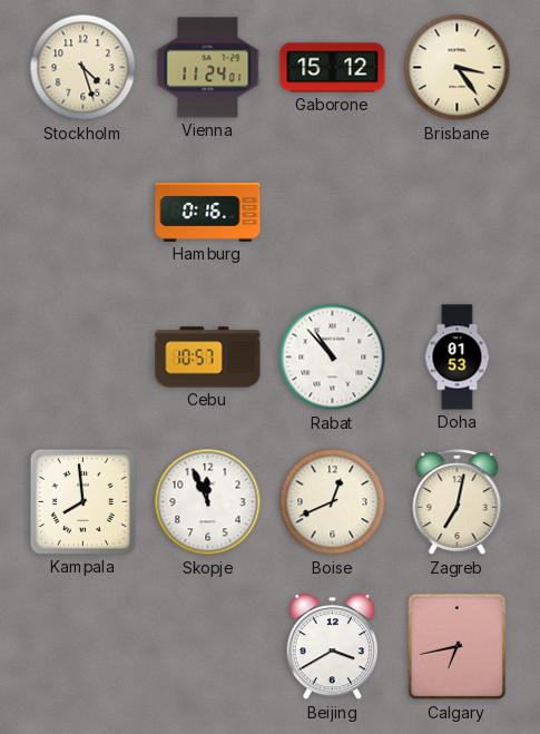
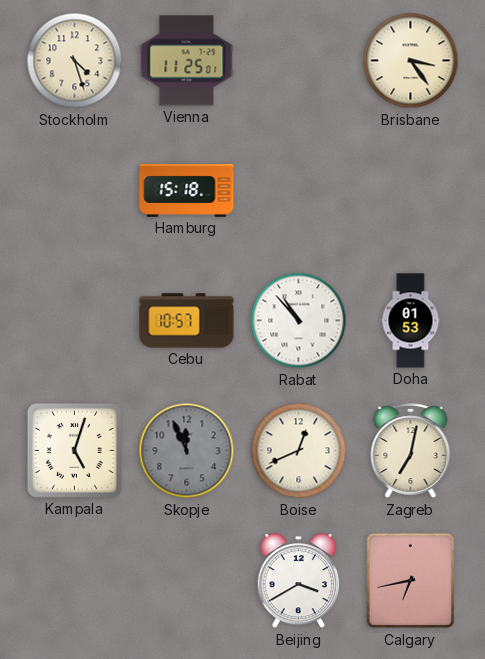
Vienna: 11:24 -> 11:25
Gaborone: 15:12 -> none
Hamburg: 0:16 -> 15:18
Kampala: 7:59 -> 5:03
Skopje dial: white -> grey
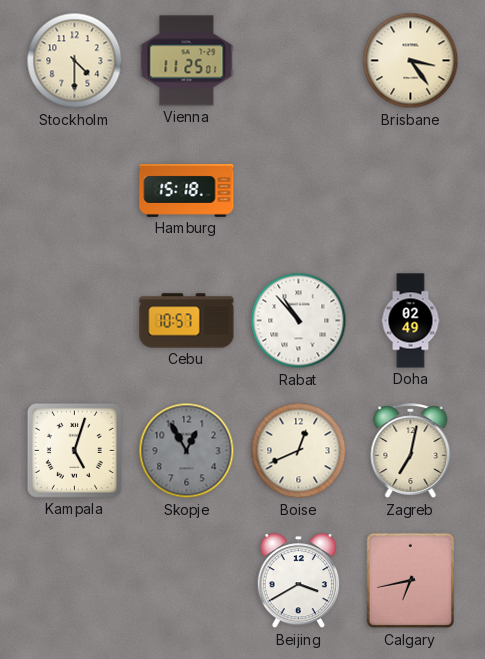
Stockholm: 4:27 -> 4:30
Doha: 01:53 -> 02:49
Skopje: 11:56 -> 12:55
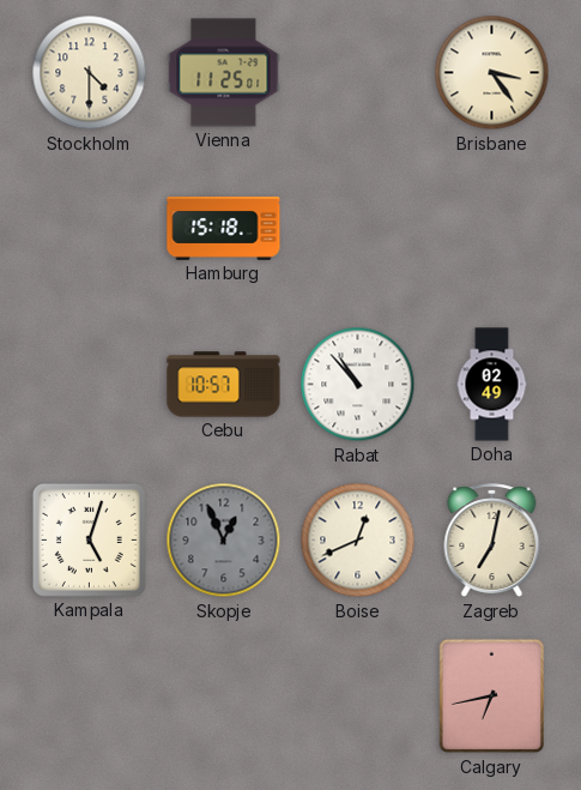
Skopje: 12:55 -> 12:56
Beijing: 3:40 -> none
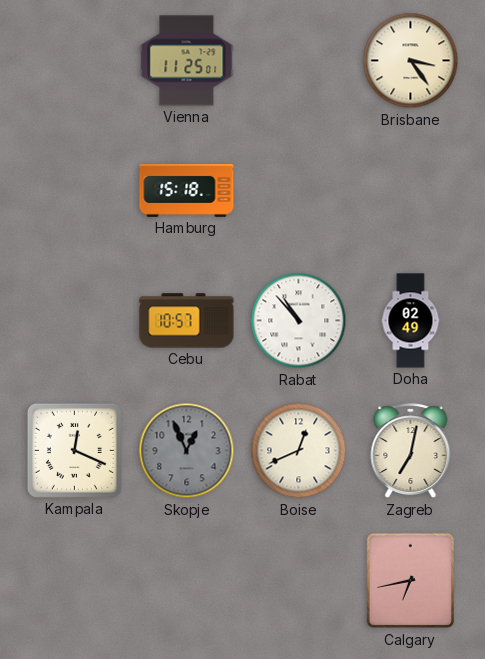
Stockholm: 4:30 -> none
Kampala: 5:03 -> 12:19
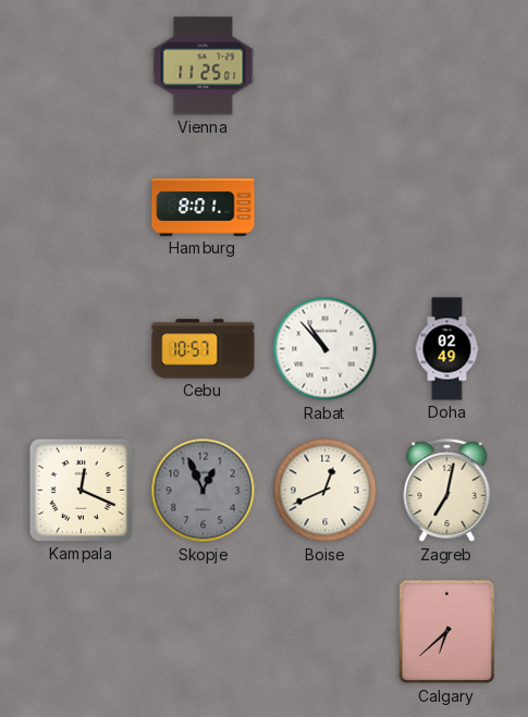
Brisbane: 3:24 -> none
Hamburg: 15:18 -> 8:01
Calgary: 6:43 -> 6:38
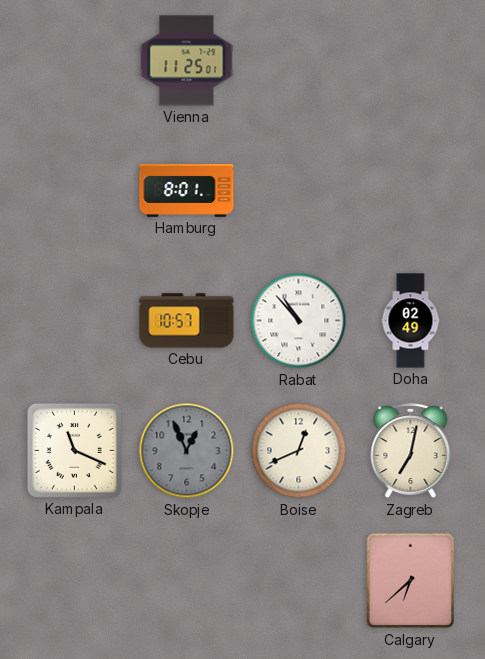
Kampala: 12:19 -> 11:19
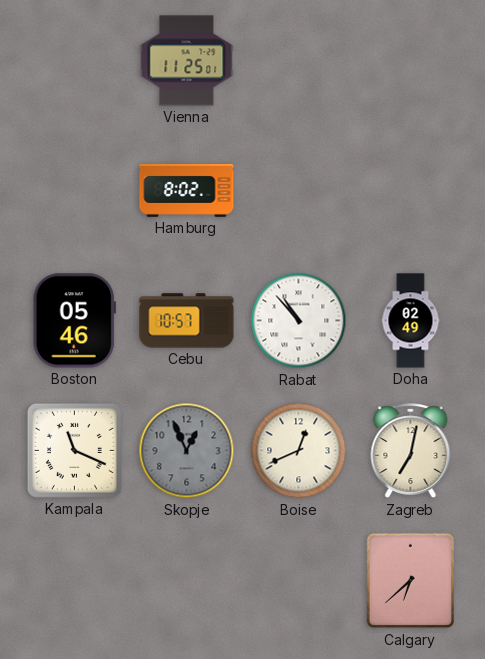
Hamburg: 8:01 -> 8:02
Boston: none -> 05:46
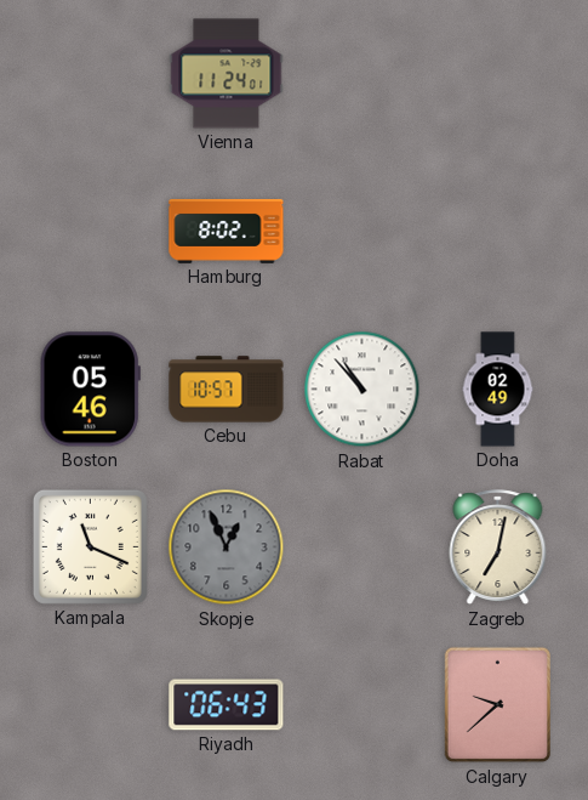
Vienna: 11:25 -> 11:24
Boise: 12:41 -> none
Riyadh: none -> 06:43
Calgary: 6:38 -> 9:38
